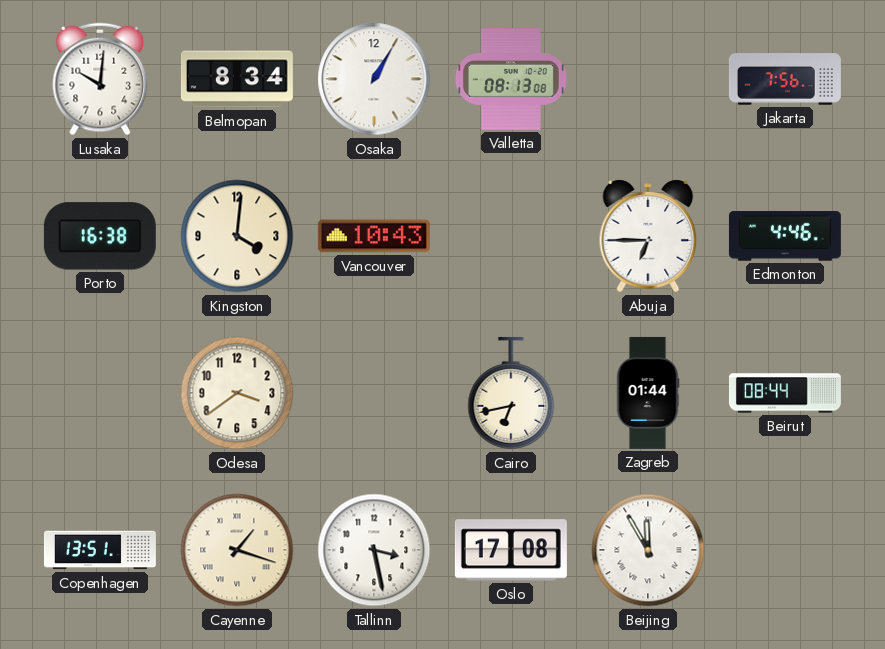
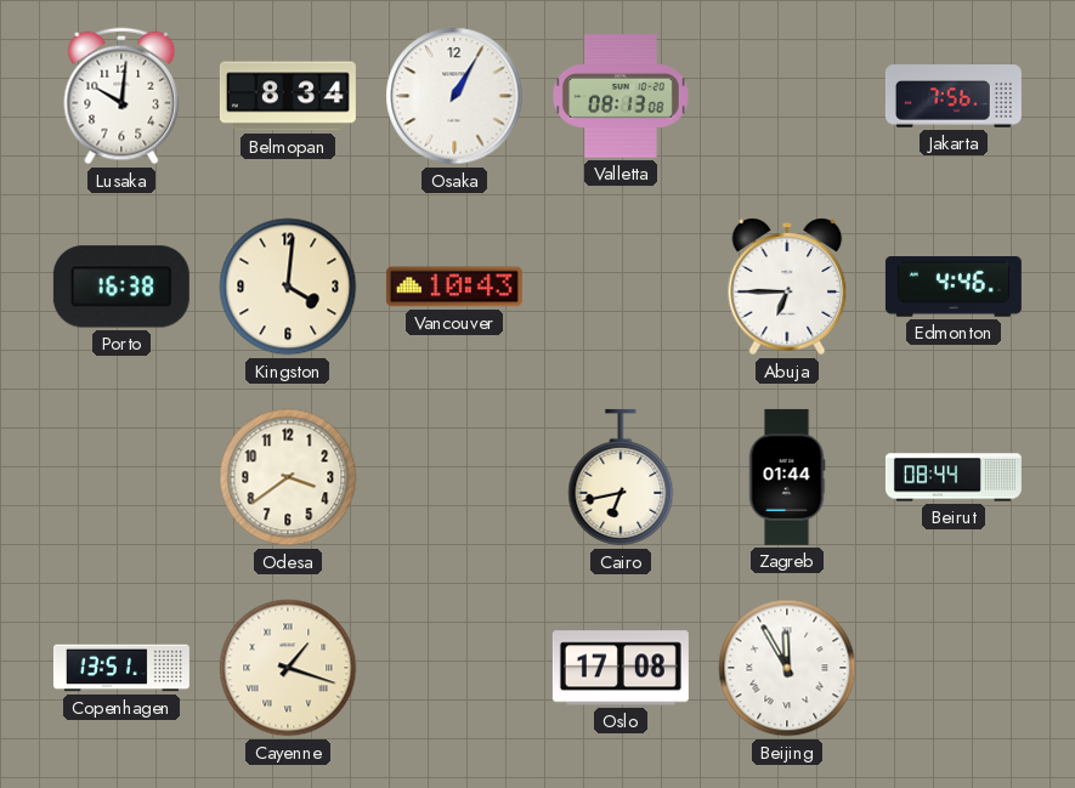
Tallinn: 3:28 -> none
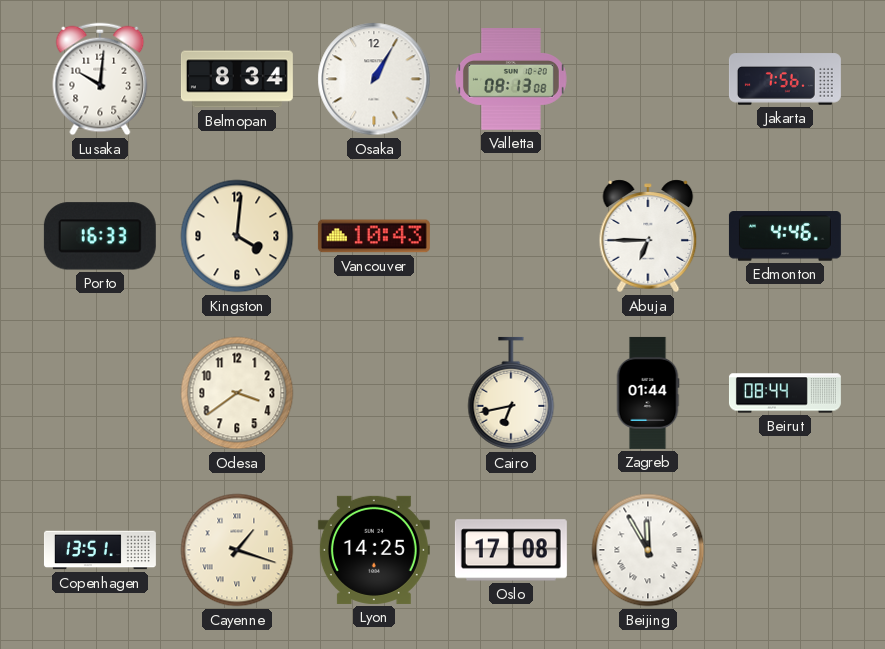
Porto: 16:38 -> 16:33
Lyon: none -> 14:25
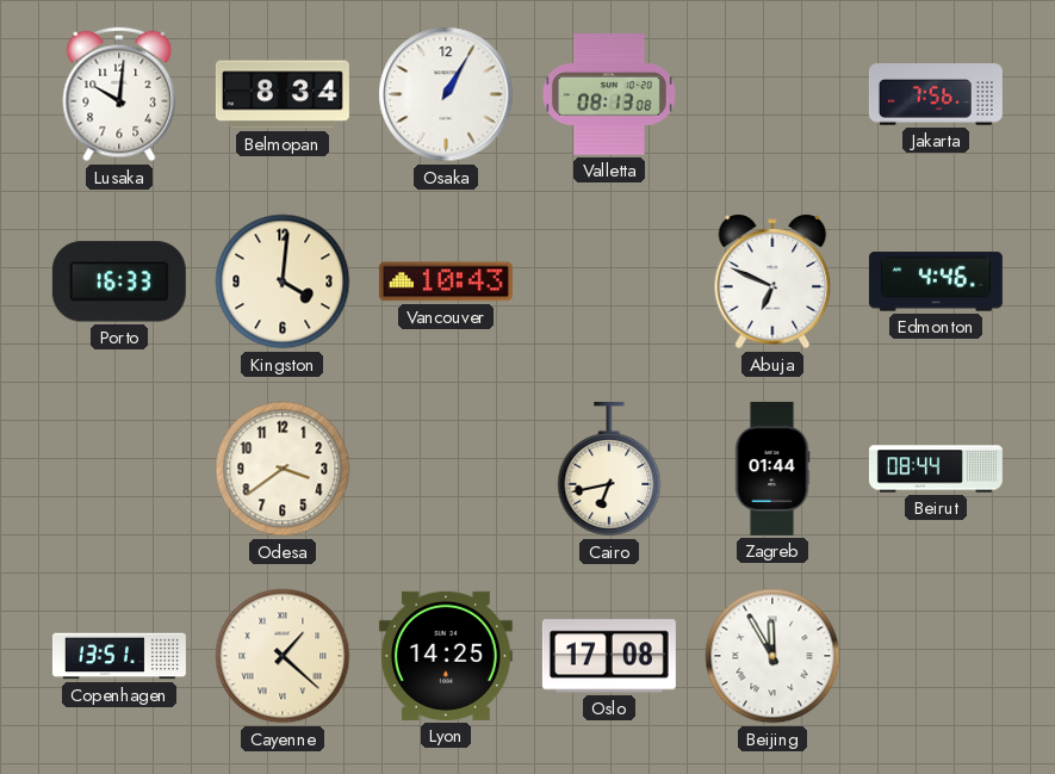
Abuja: 6:45 -> 6:49
Cayenne: 1:18 -> 1:22
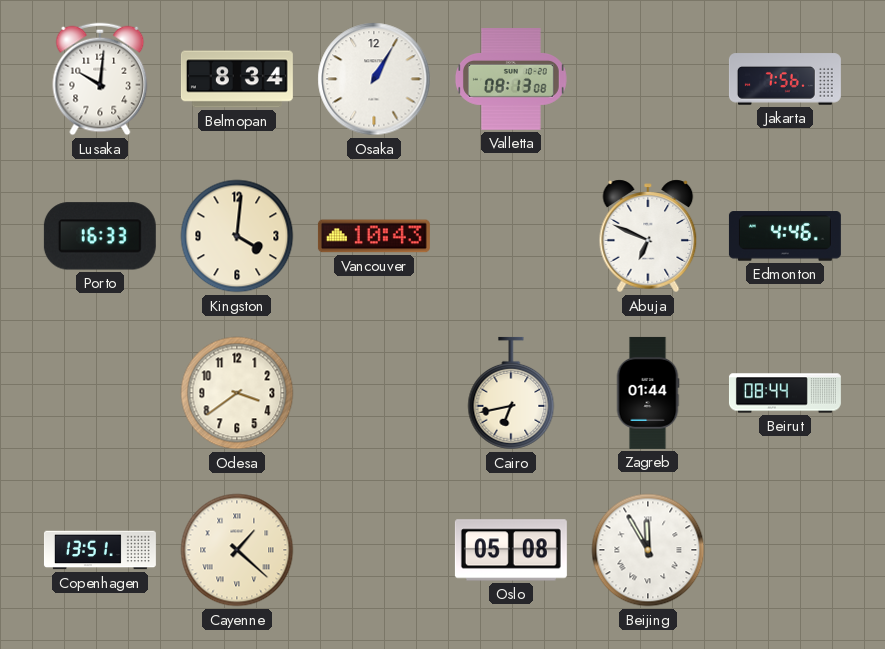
Lyon: 14:25 -> none
Oslo: 17:08 -> 05:08
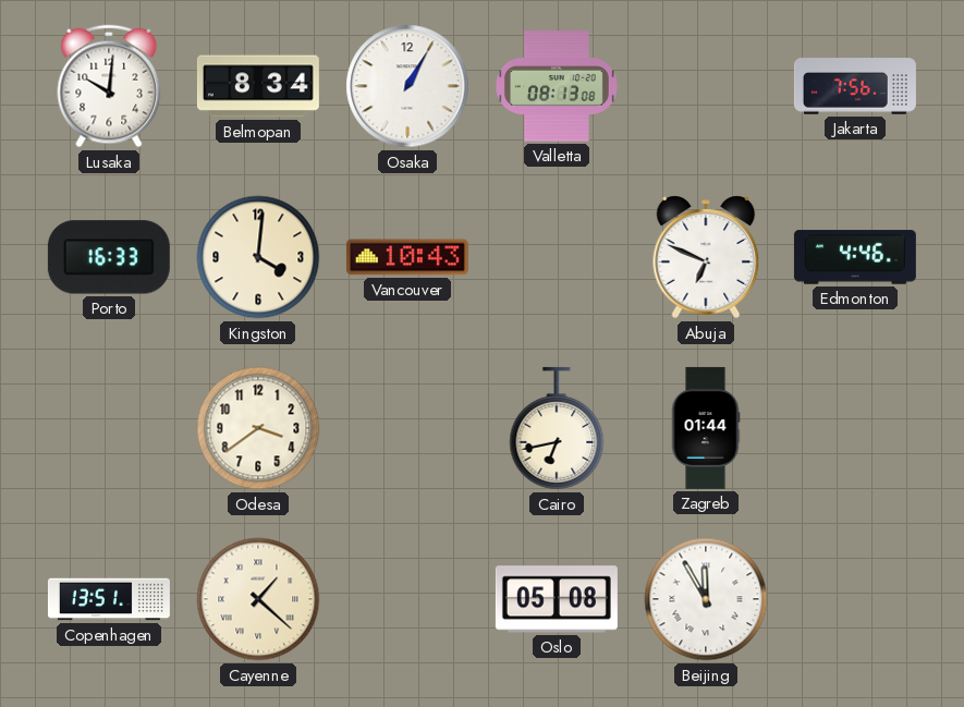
Beirut: 08:44 -> none
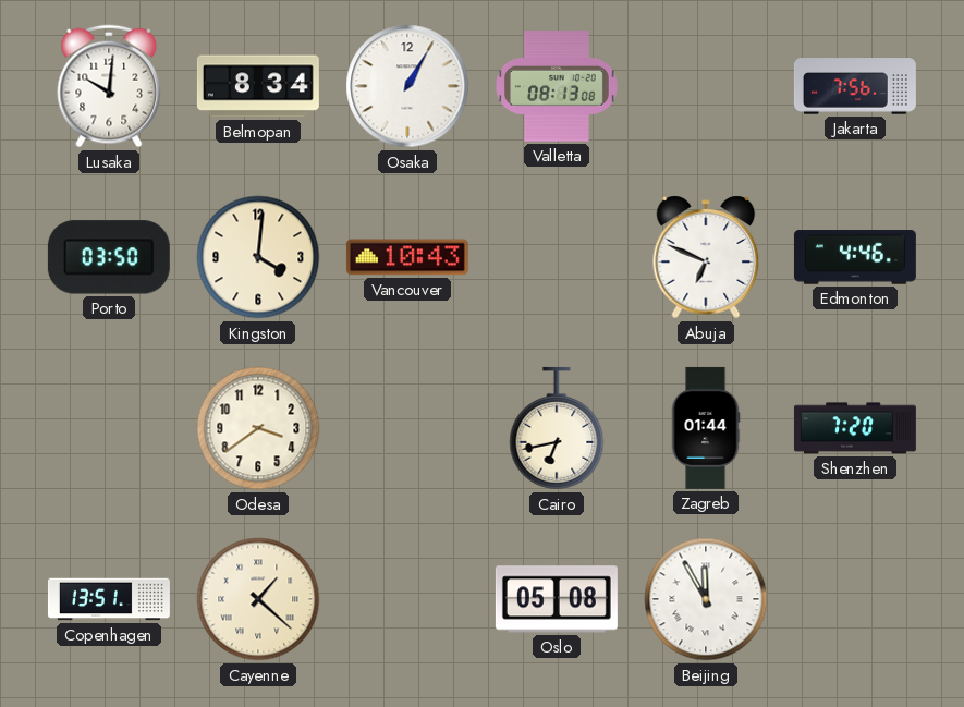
Porto: 16:33 -> 03:50
Shenzhen: none -> 7:20
